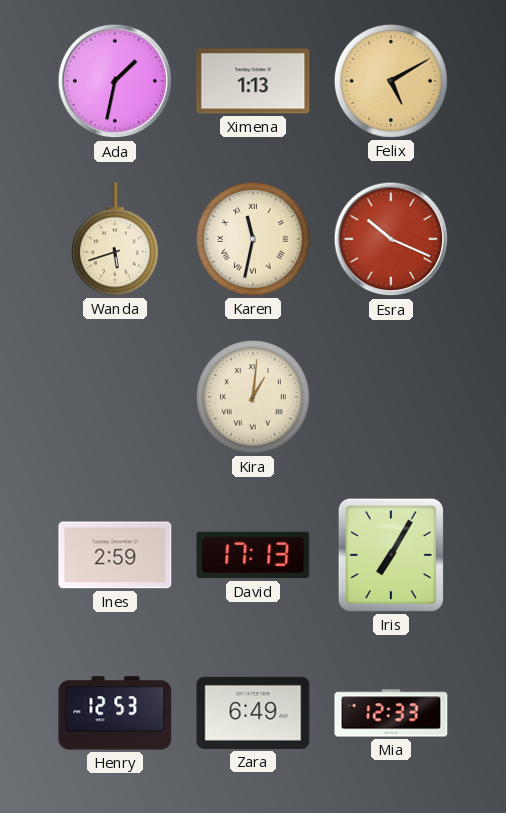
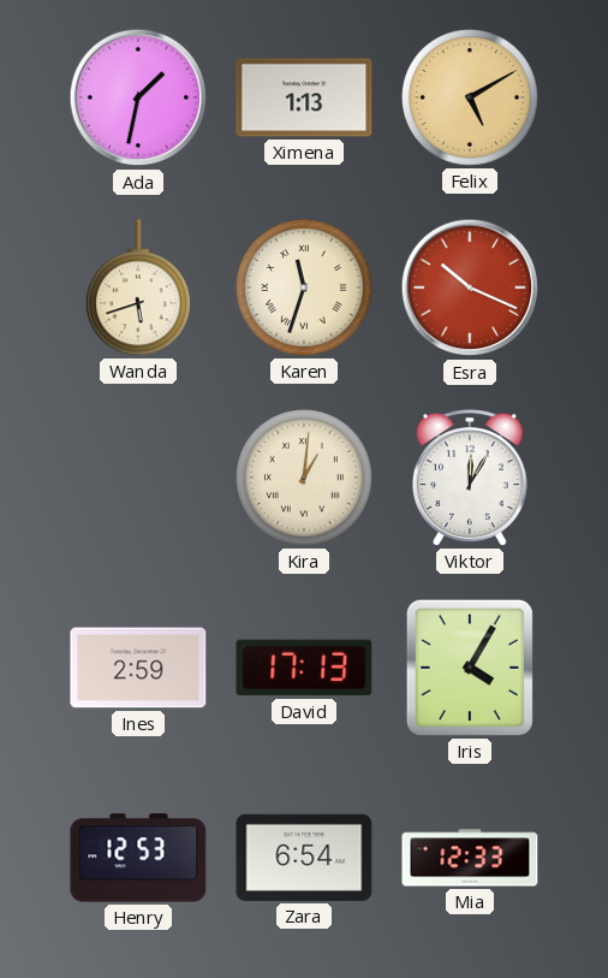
Karen: 11:32 -> 11:33
Viktor: none -> 12:05
Iris: 7:05 -> 4:05
Zara: 6:49 -> 6:54
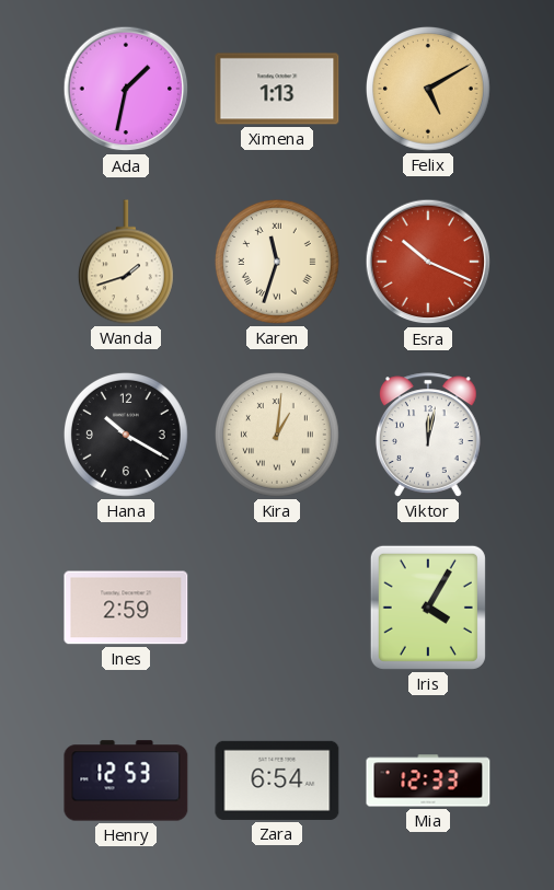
Wanda: 5:42 -> 1:42
Hana: none -> 10:20
Viktor: 12:05 -> 12:02
David: 17:13 -> none
